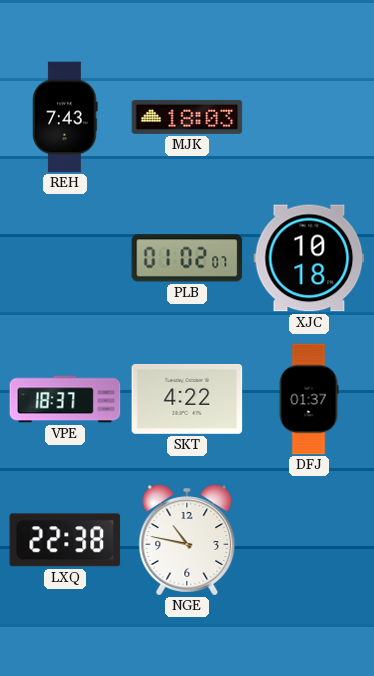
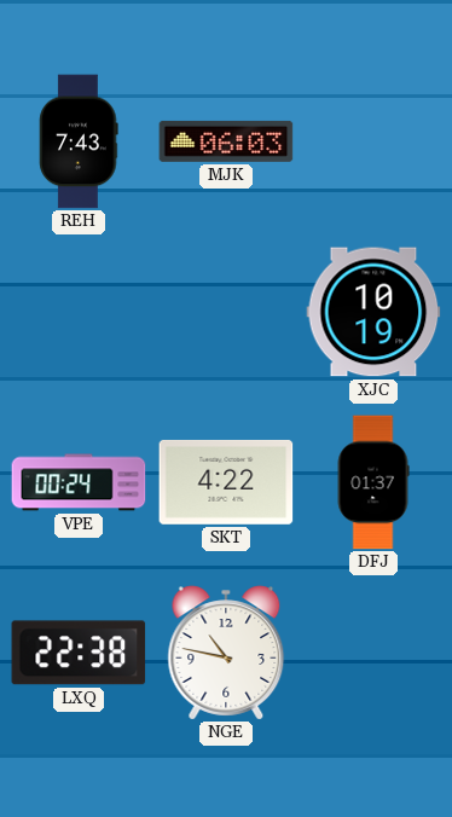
MJK: 18:03 -> 06:03
PLB: 01:02 -> none
XJC: 10:18 -> 10:19
VPE: 18:37 -> 00:24
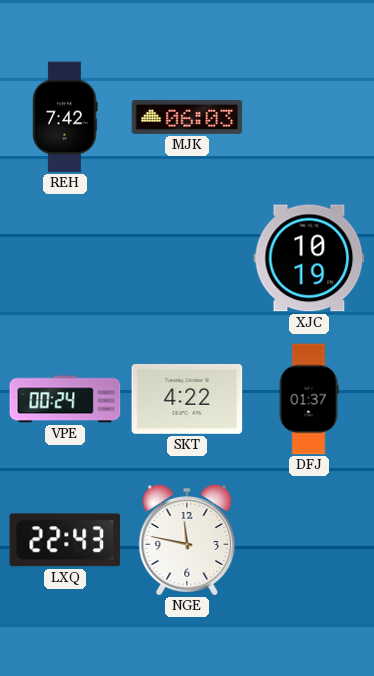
REH: 7:43 -> 7:42
LXQ: 22:38 -> 22:43
NGE: 10:47 -> 11:47
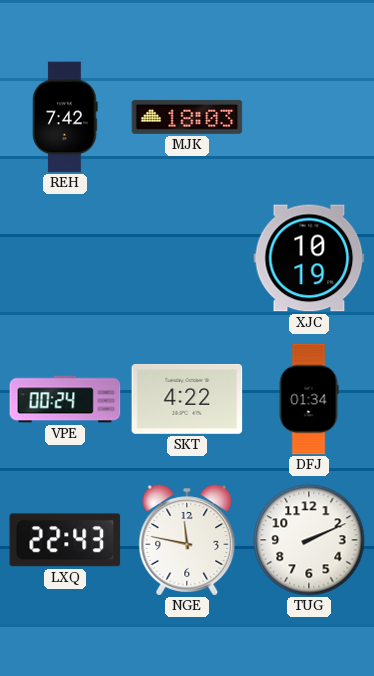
MJK: 06:03 -> 18:03
DFJ: 01:37 -> 01:34
TUG: none -> 2:11
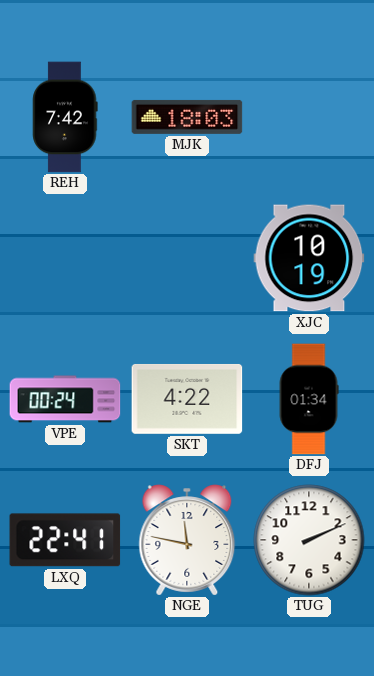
LXQ: 22:43 -> 22:41
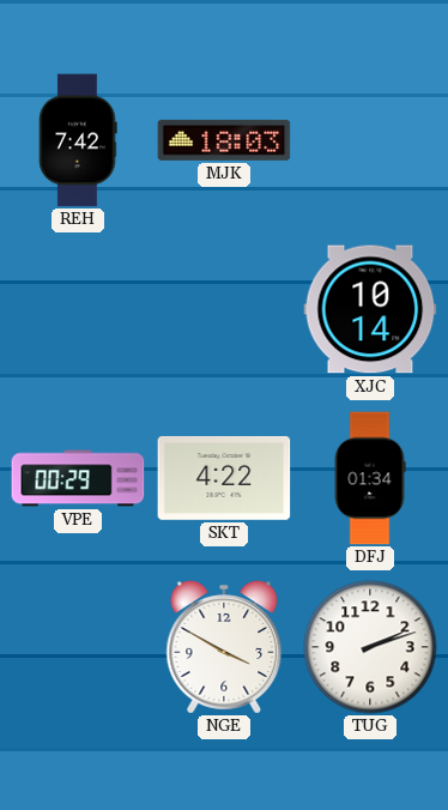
XJC: 10:19 -> 10:14
VPE: 00:24 -> 00:29
LXQ: 22:41 -> none
NGE: 11:47 -> 3:50
TUG: 2:11 -> 2:12
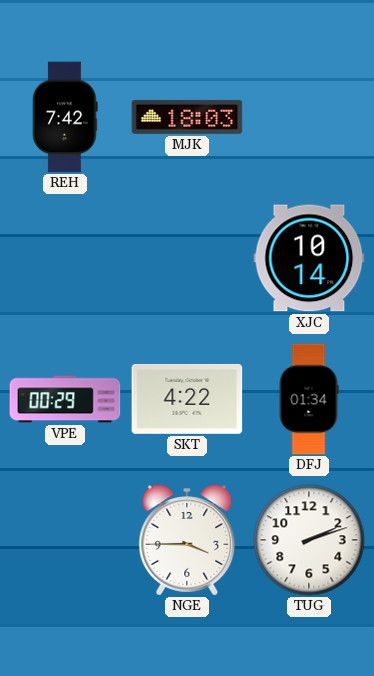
NGE: 3:50 -> 3:45
